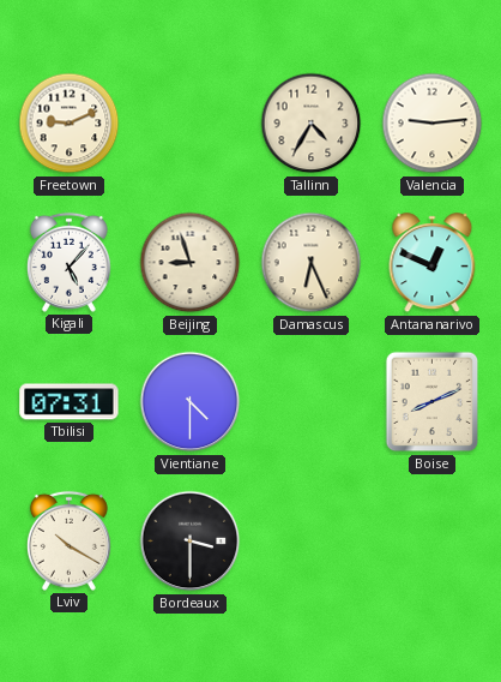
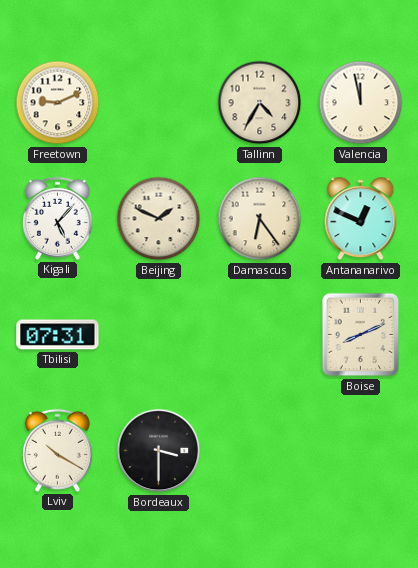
Valencia: 9:14 -> 11:58
Beijing: 8:57 -> 1:49
Damascus: 6:26 -> 6:24
Vientiane: 4:30 -> none
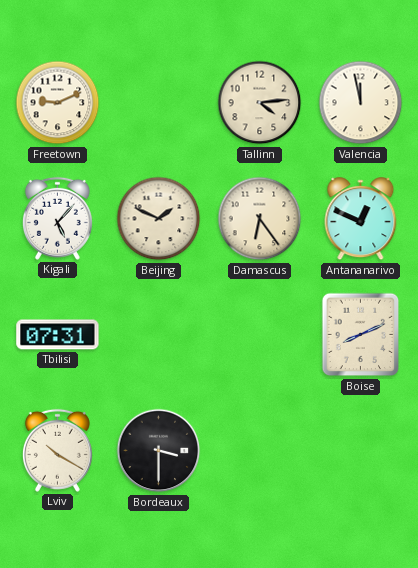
Tallinn: 4:35 -> 4:14
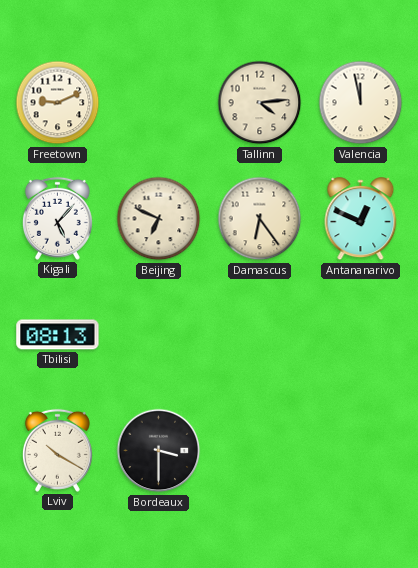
Beijing: 1:49 -> 6:49
Tbilisi: 07:31 -> 08:13
Boise: 8:11 -> none
